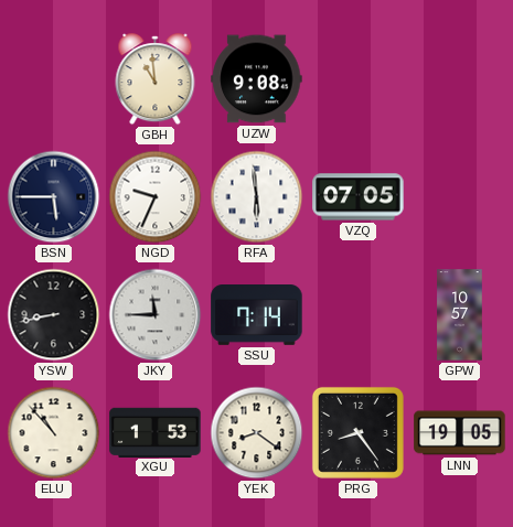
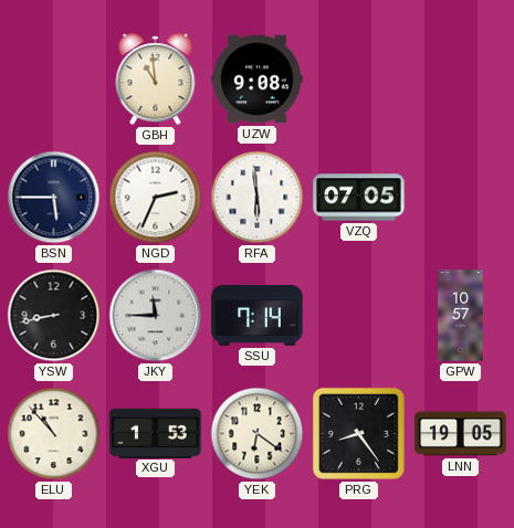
NGD: 9:34 -> 2:34
YEK: 8:21 -> 6:21
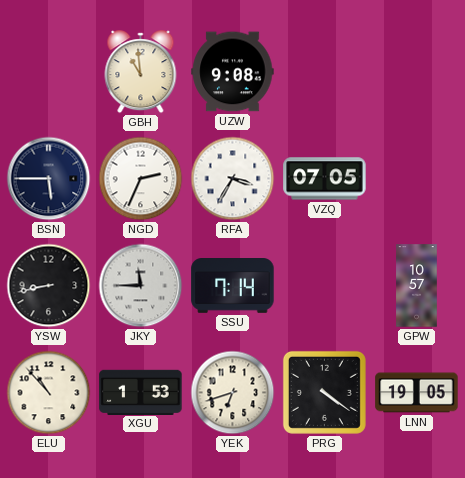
RFA: 5:59 -> 3:35
YEK: 6:21 -> 6:42
PRG: 8:24 -> 4:21
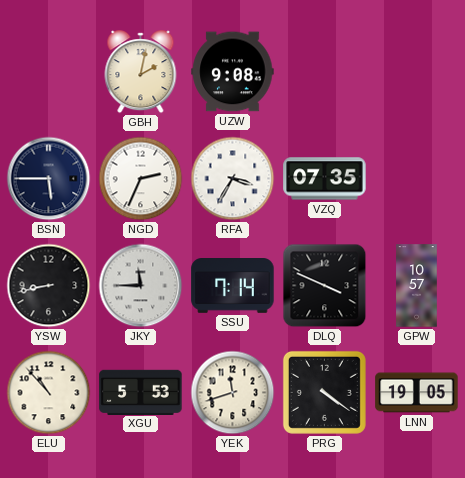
GBH: 10:59 -> 2:02
VZQ: 07:05 -> 07:35
DLQ: none -> 3:49
XGU: 1:53 -> 5:53
YEK: 6:42 -> 11:42
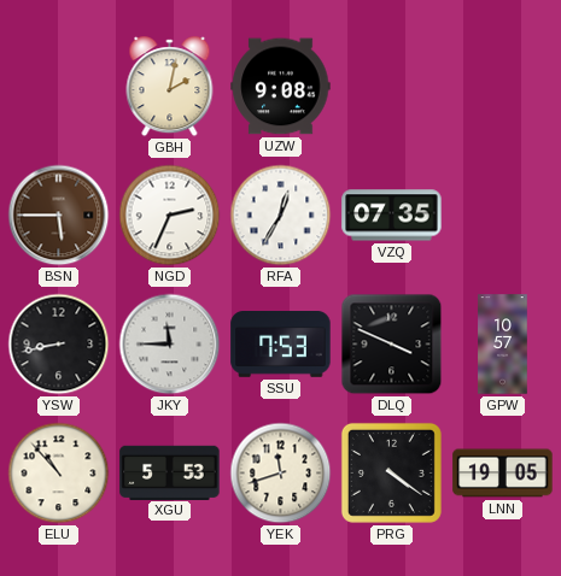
BSN dial: navy -> brown
RFA: 3:35 -> 12:35
SSU: 7:14 -> 7:53
